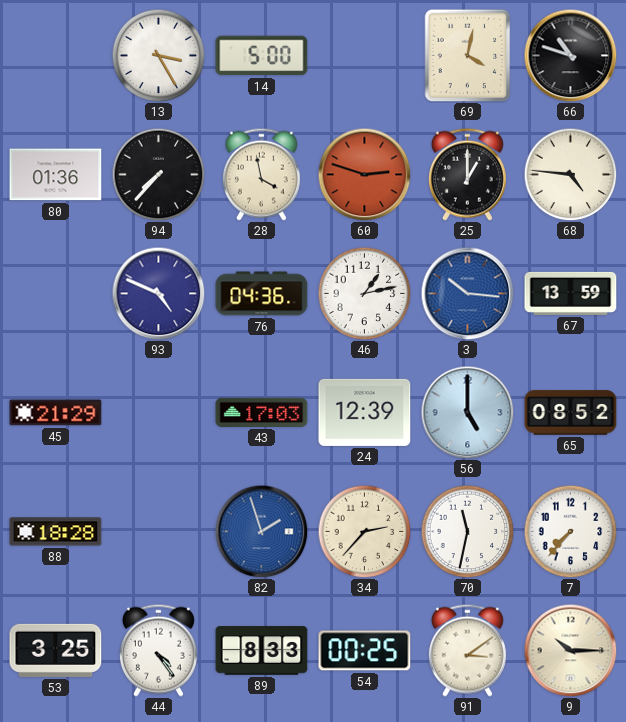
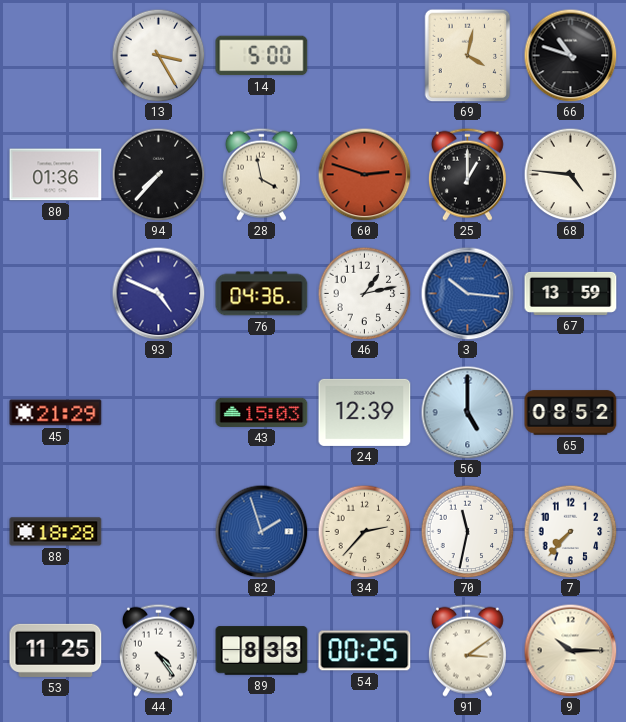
43: 17:03 -> 15:03
53: 3:25 -> 11:25
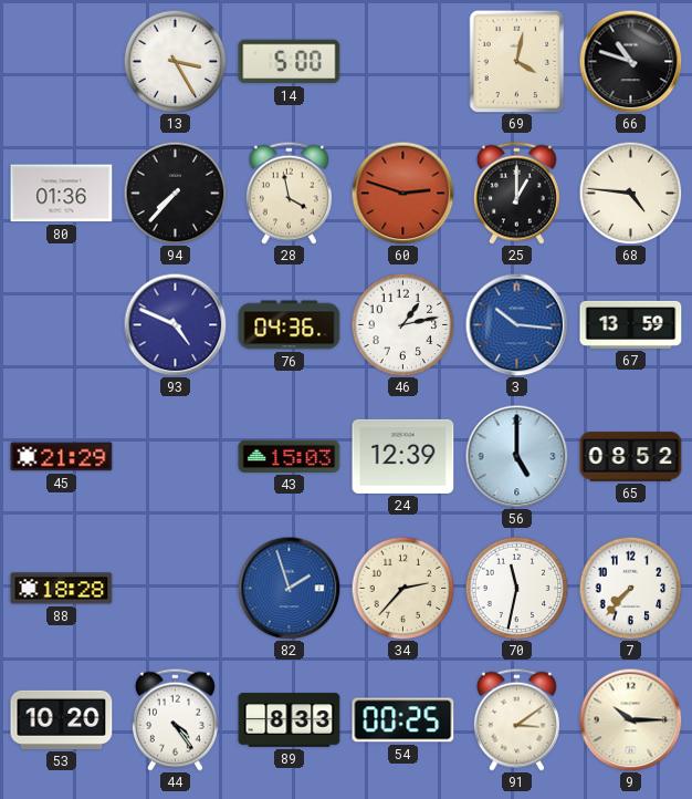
53: 11:25 -> 10:20
